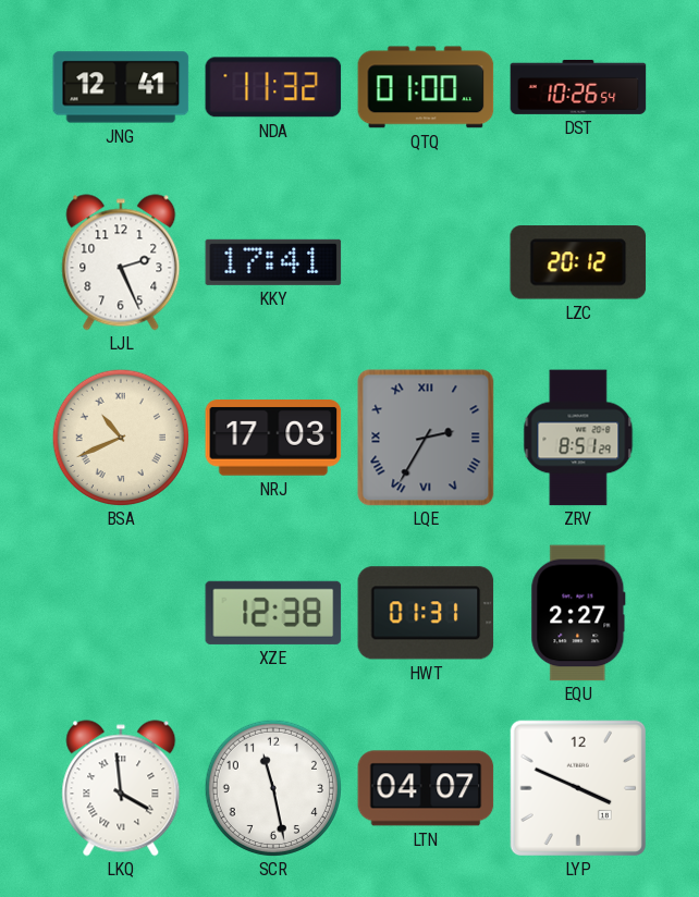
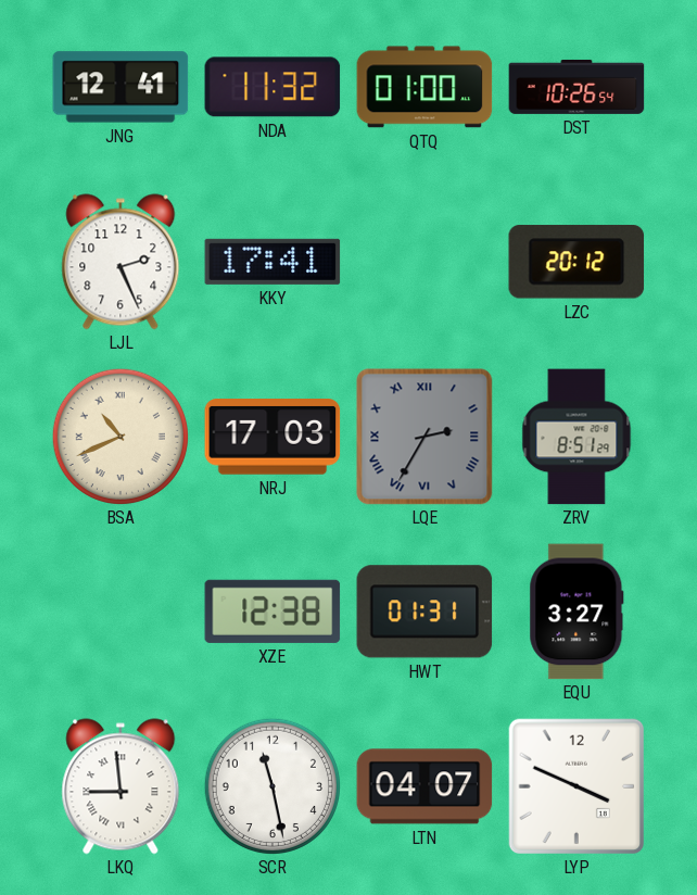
EQU: 2:27 -> 3:27
LKQ: 3:59 -> 8:59
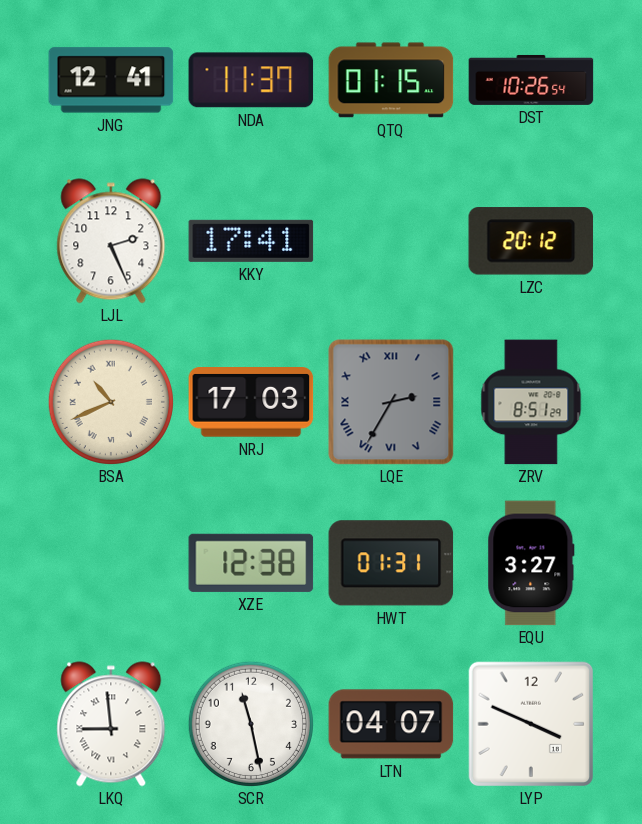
NDA: 11:32 -> 11:37
QTQ: 01:00 -> 01:15
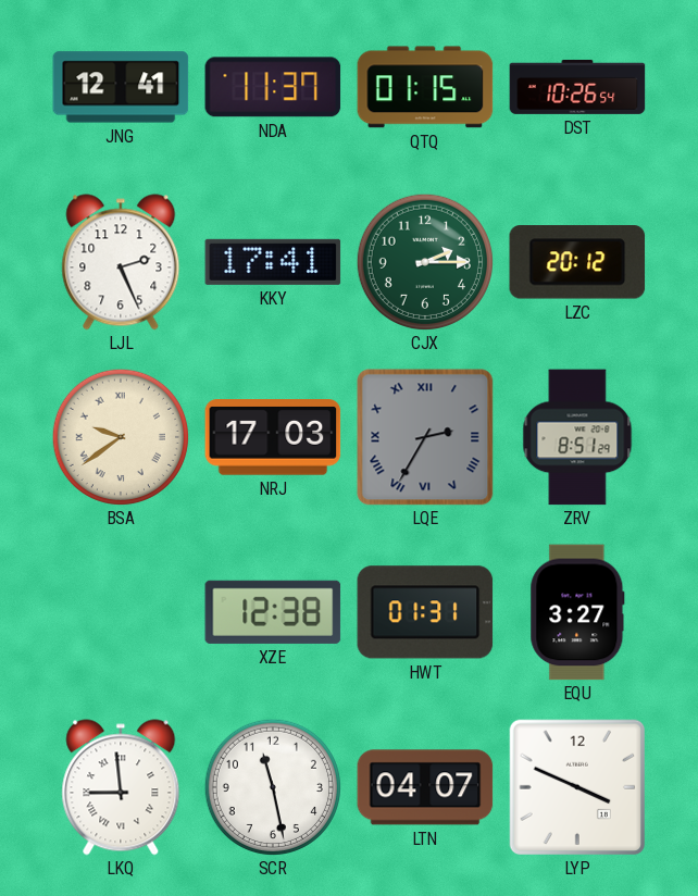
CJX: none -> 2:15
BSA: 10:41 -> 9:39
